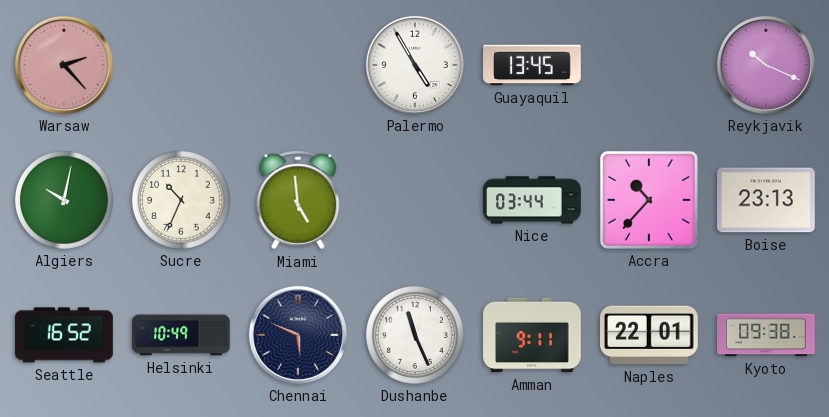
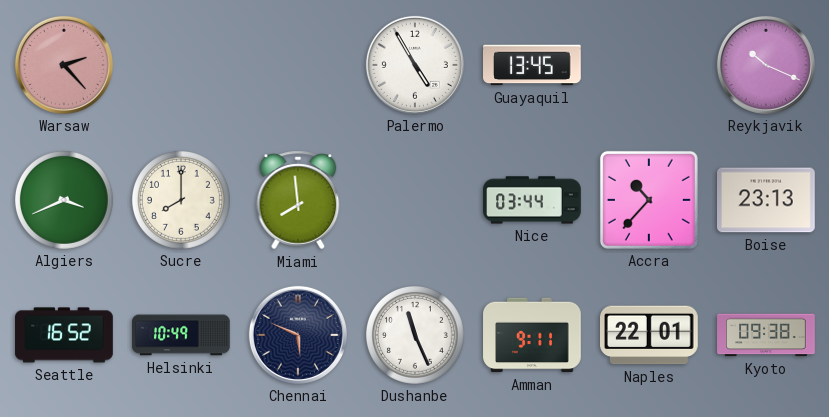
Algiers: 10:02 -> 3:41
Sucre: 10:34 -> 8:00
Miami: 4:59 -> 7:59
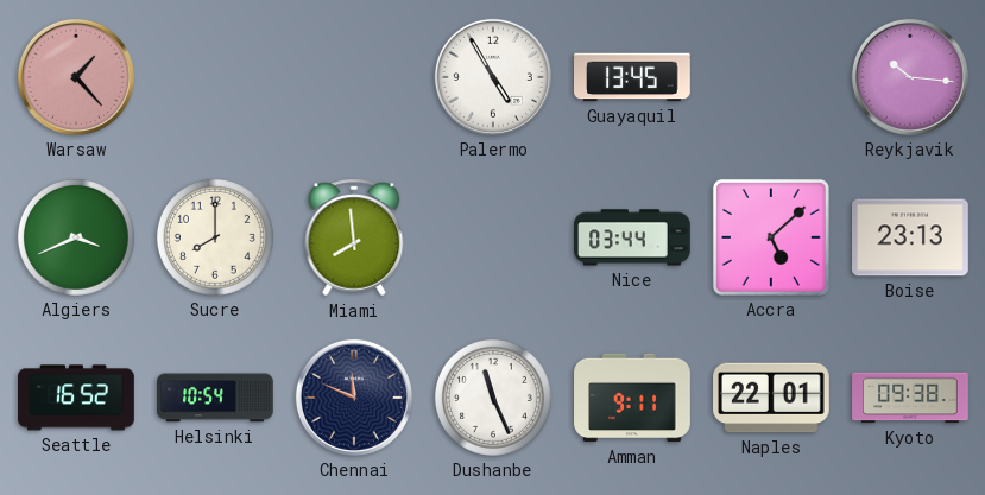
Warsaw: 2:23 -> 1:23
Reykjavik: 10:19 -> 10:16
Accra: 10:37 -> 5:08
Helsinki: 10:49 -> 10:54
Chennai: 5:49 -> 11:49
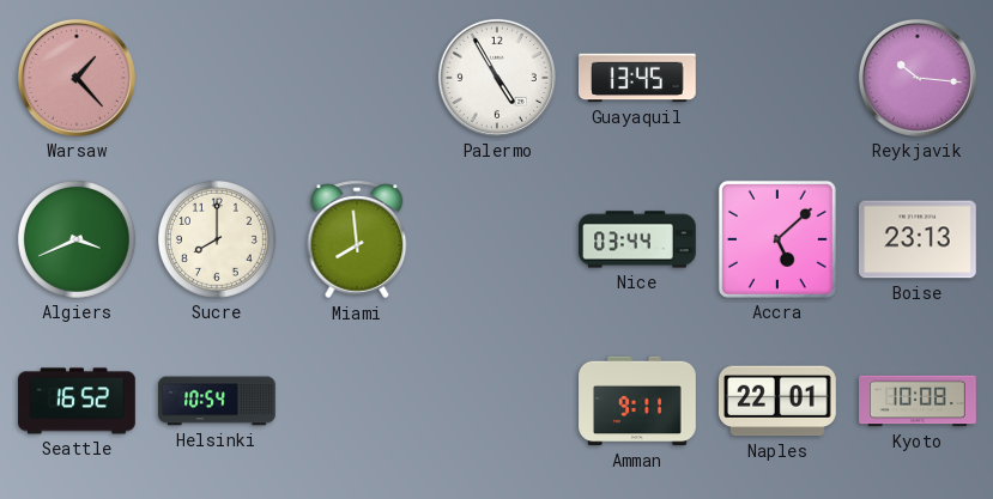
Chennai: 11:49 -> none
Dushanbe: 11:26 -> none
Kyoto: 09:38 -> 10:08
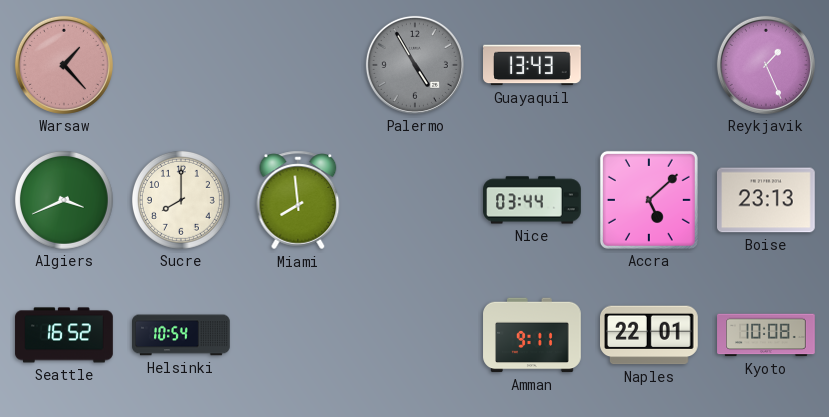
Palermo dial: white -> grey
Guayaquil: 13:45 -> 13:43
Reykjavik: 10:16 -> 1:26
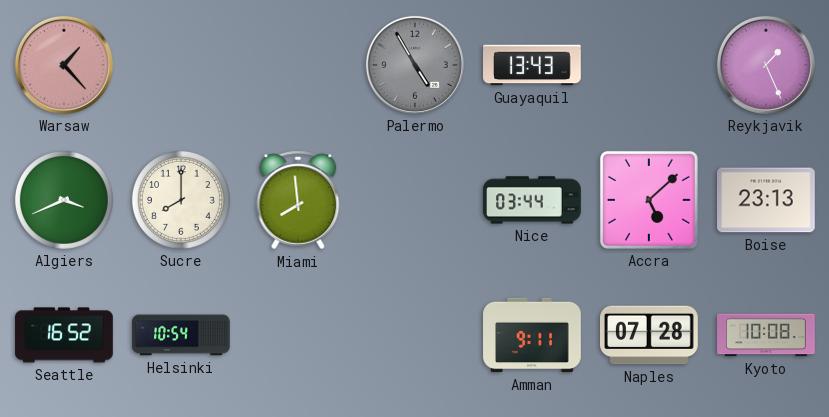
Naples: 22:01 -> 07:28
